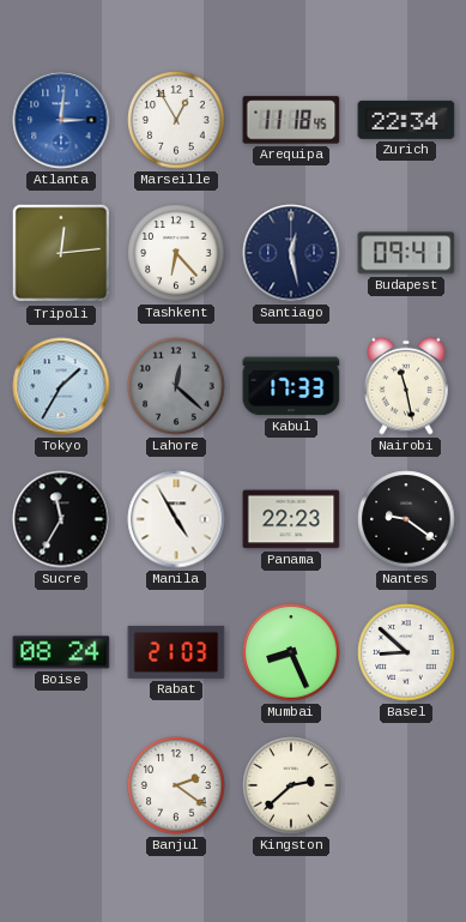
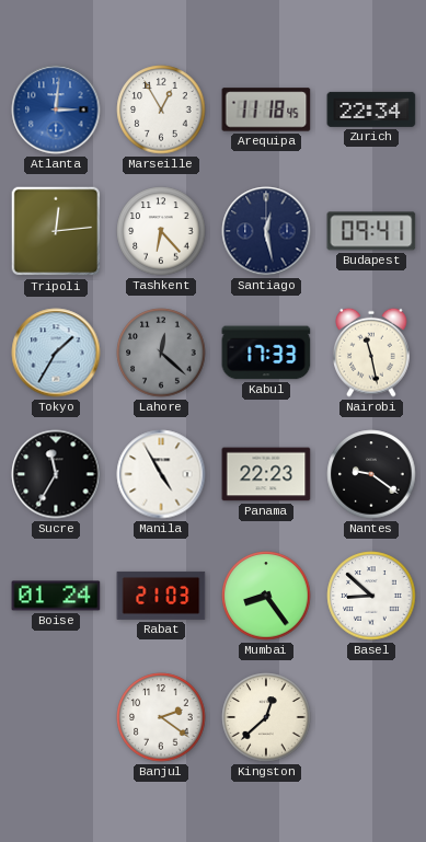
Boise: 08:24 -> 01:24
Mumbai: 8:26 -> 8:24
Kingston: 2:38 -> 12:38
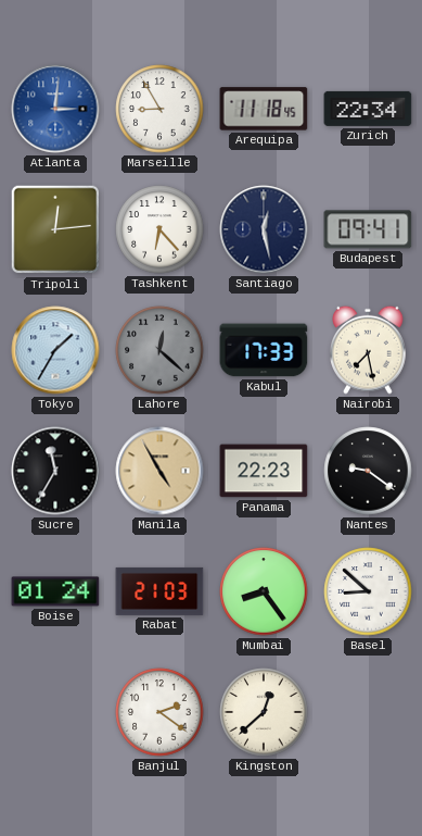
Marseille: 12:55 -> 8:55
Nairobi: 11:28 -> 7:28
Manila dial: white -> champagne
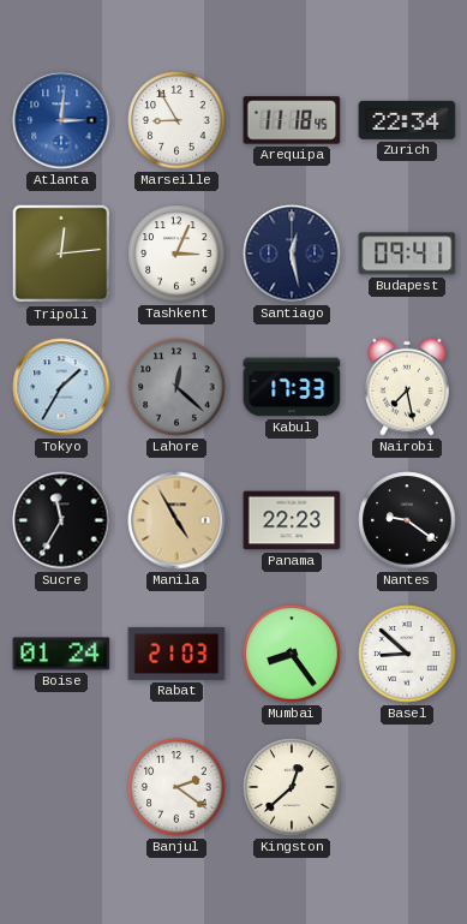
Tashkent: 6:23 -> 3:04
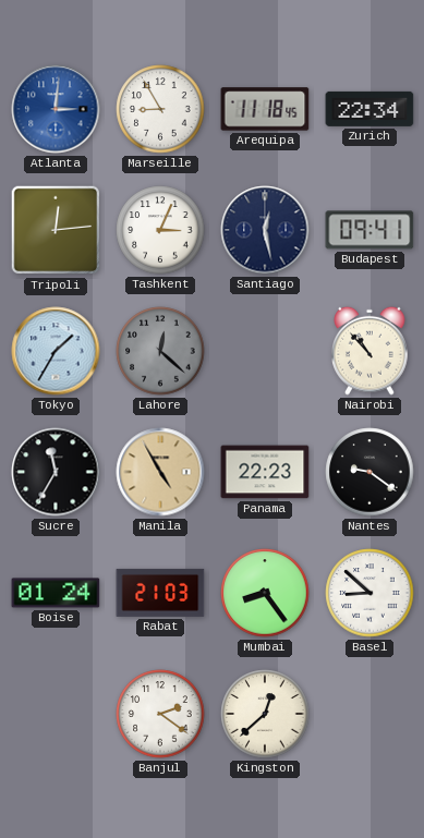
Kabul: 17:33 -> none
Nairobi: 7:28 -> 10:53
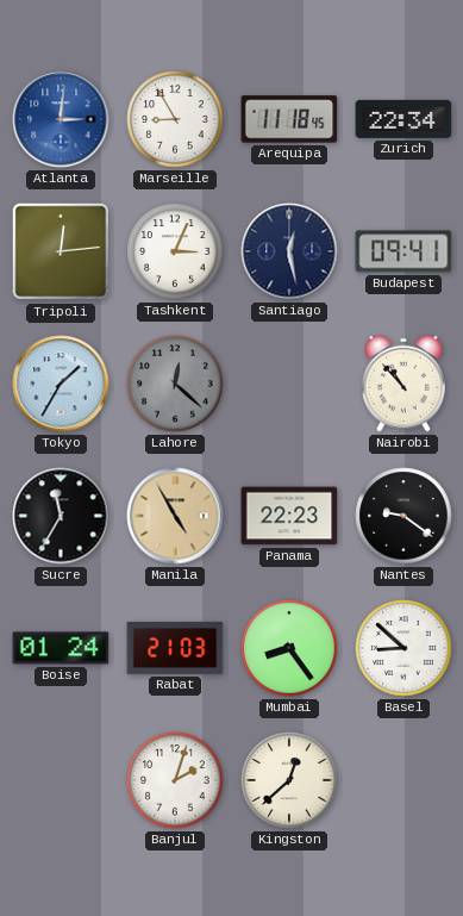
Banjul: 2:21 -> 2:03
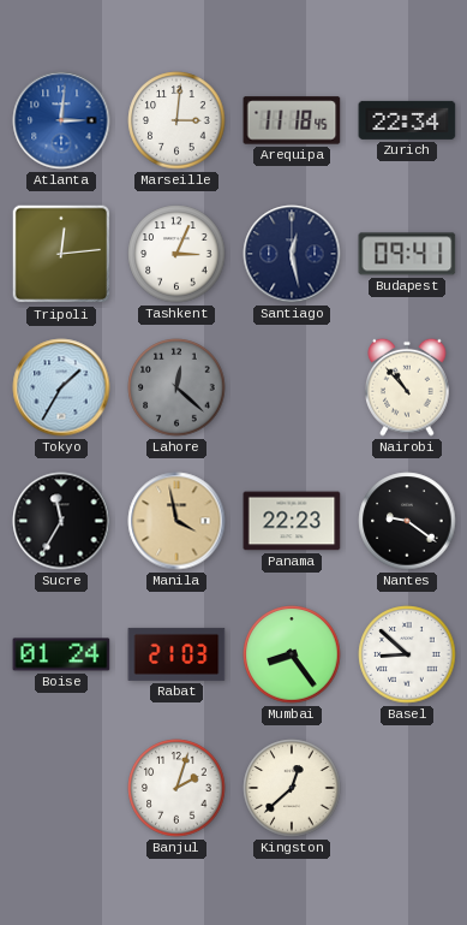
Marseille: 8:55 -> 3:01
Manila: 4:55 -> 3:58
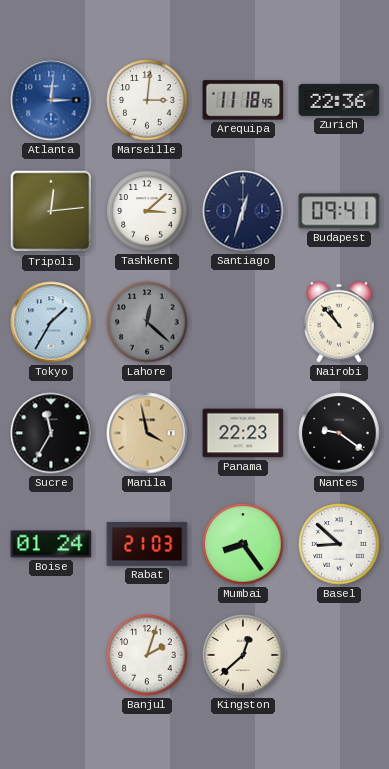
Zurich: 22:34 -> 22:36
Tashkent: 3:04 -> 3:08
Santiago: 12:28 -> 12:33
